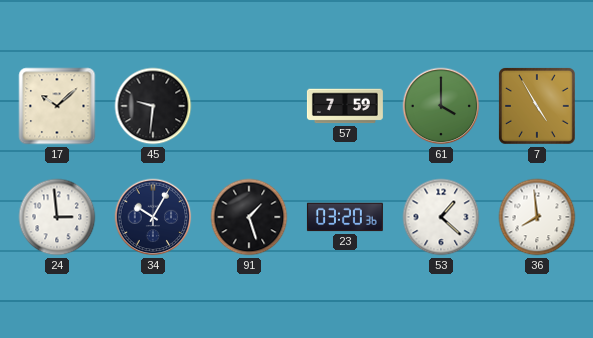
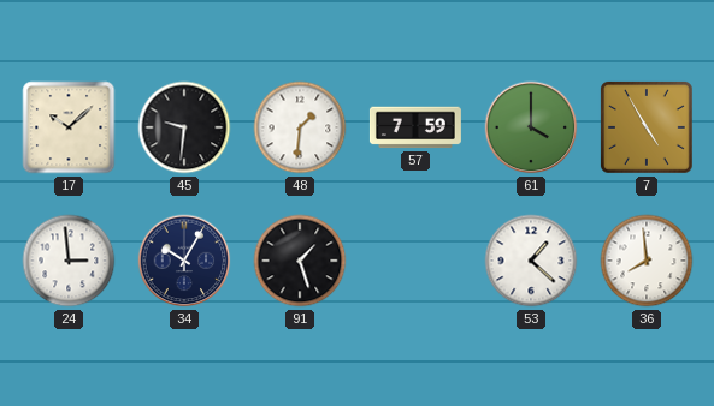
48: none -> 1:31
23: 03:20 -> none
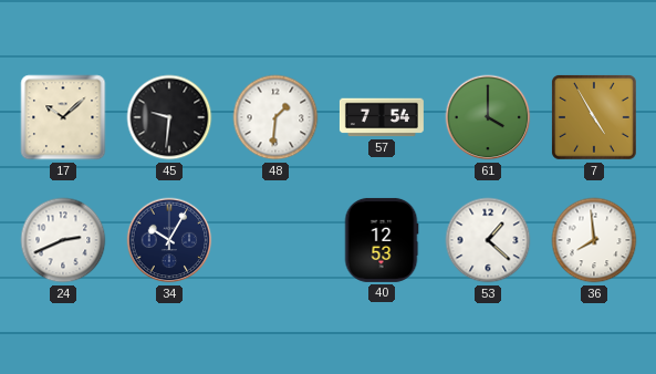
57: 7:59 -> 7:54
24: 2:59 -> 2:41
91: 1:27 -> none
40: none -> 12:53
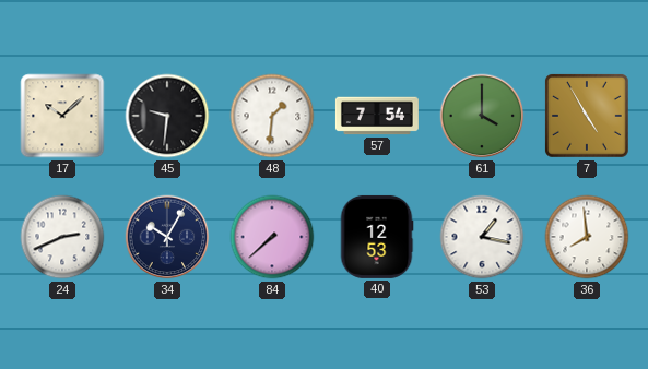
84: none -> 7:38
53: 1:22 -> 1:17
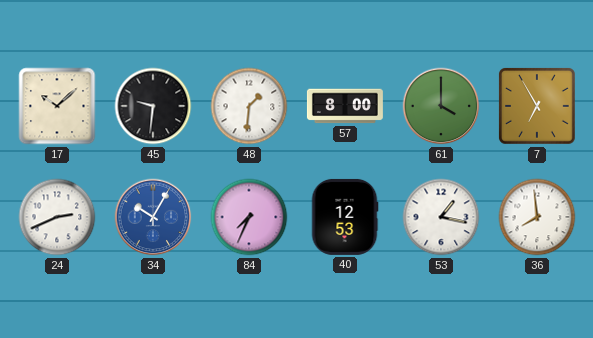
57: 7:54 -> 8:00
7: 4:55 -> 6:55
34 dial: navy -> blue
84: 7:38 -> 7:34
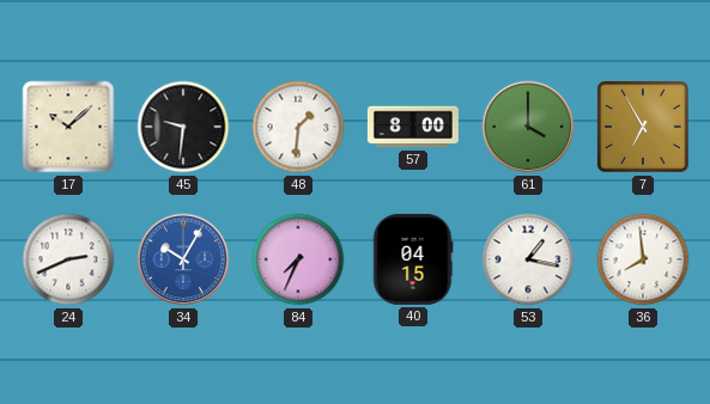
40: 12:53 -> 04:15
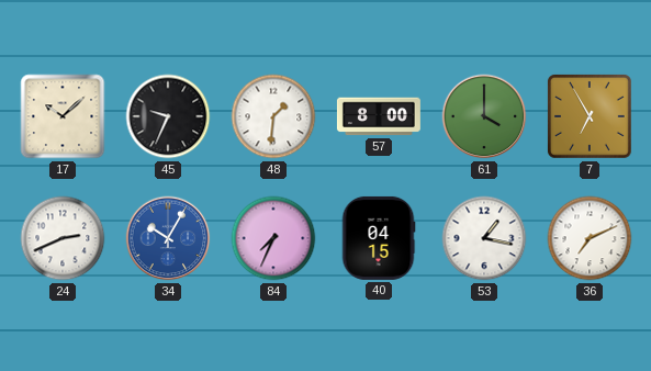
45: 9:31 -> 9:34
36: 7:59 -> 7:11
